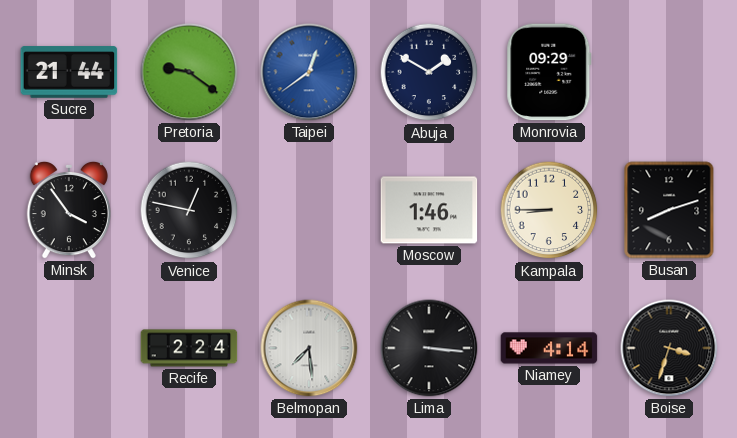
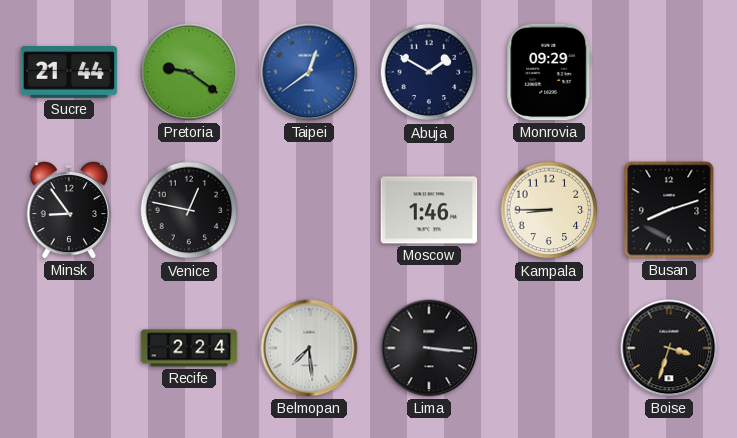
Minsk: 3:54 -> 8:54
Niamey: 4:14 -> none
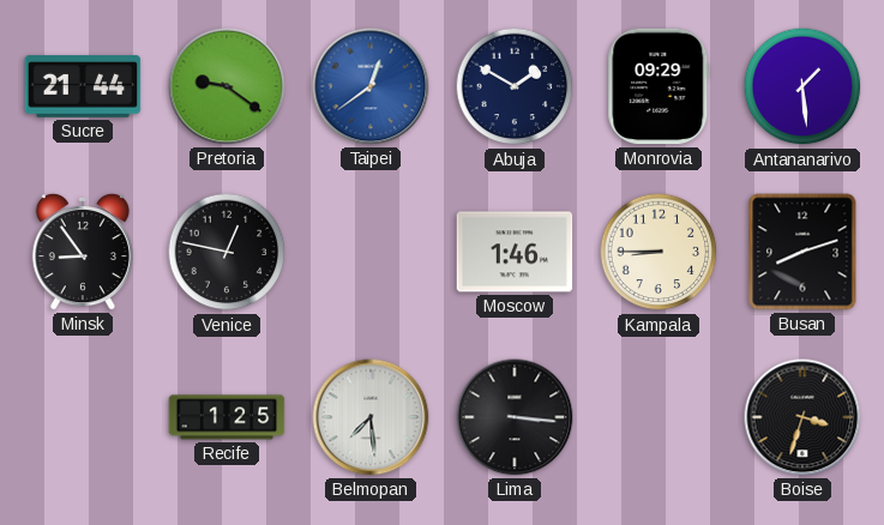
Antananarivo: none -> 1:29
Recife: 2:24 -> 1:25
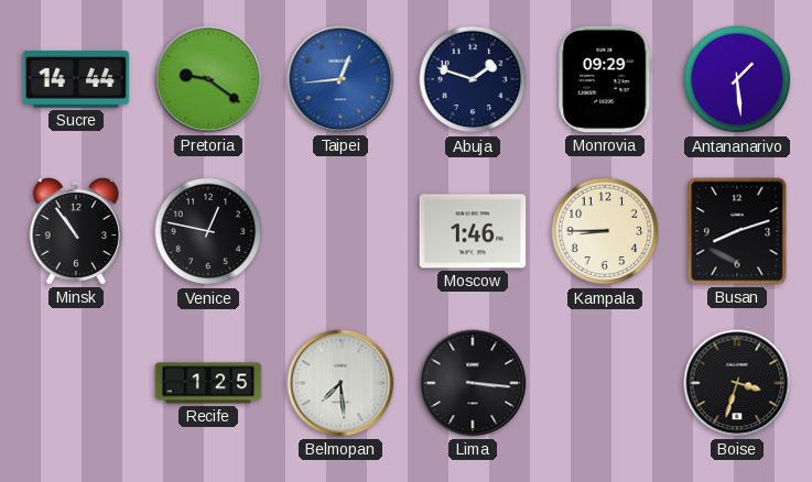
Sucre: 21:44 -> 14:44
Taipei: 12:39 -> 12:44
Abuja: 1:50 -> 1:48
Minsk: 8:54 -> 10:54
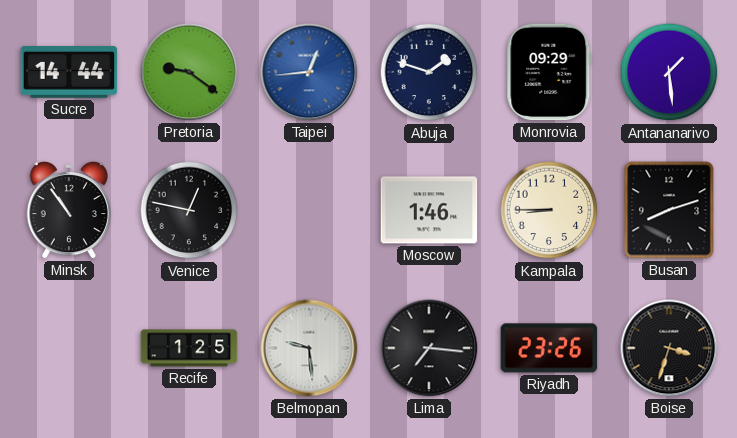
Belmopan: 7:29 -> 9:29
Lima: 3:16 -> 7:16
Riyadh: none -> 23:26
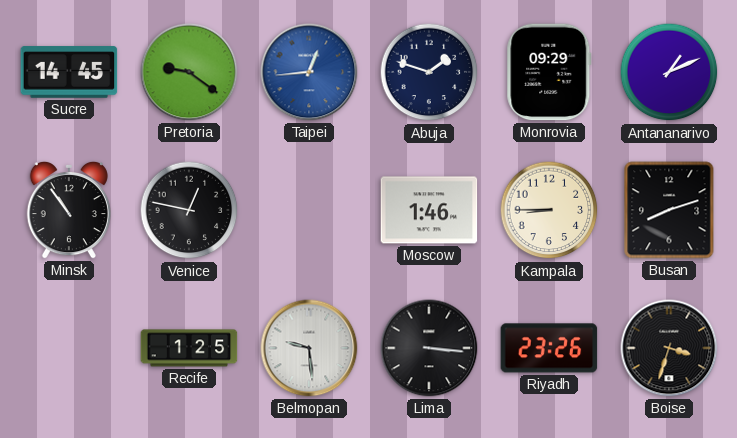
Sucre: 14:44 -> 14:45
Antananarivo: 1:29 -> 1:11
Lima: 7:16 -> 3:16
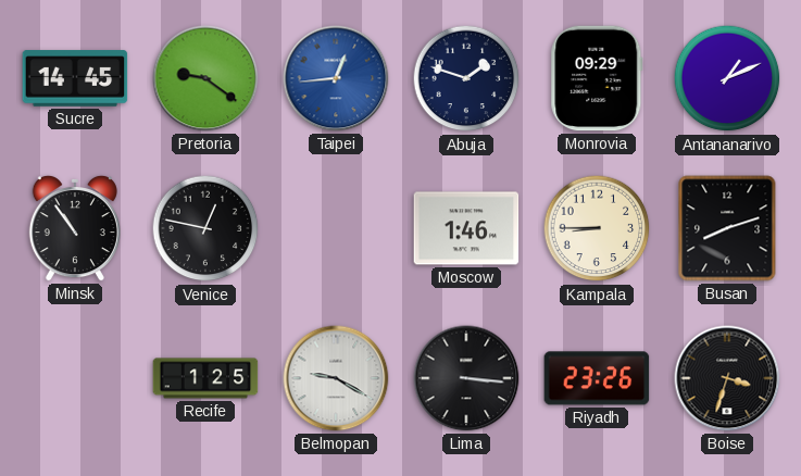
Belmopan: 9:29 -> 9:20
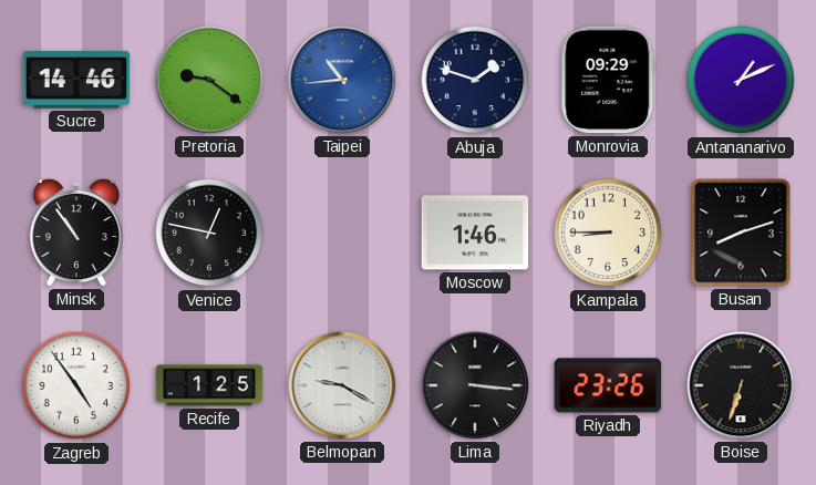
Sucre: 14:45 -> 14:46
Taipei: 12:44 -> 10:44
Zagreb: none -> 4:54
Boise: 3:33 -> 6:33
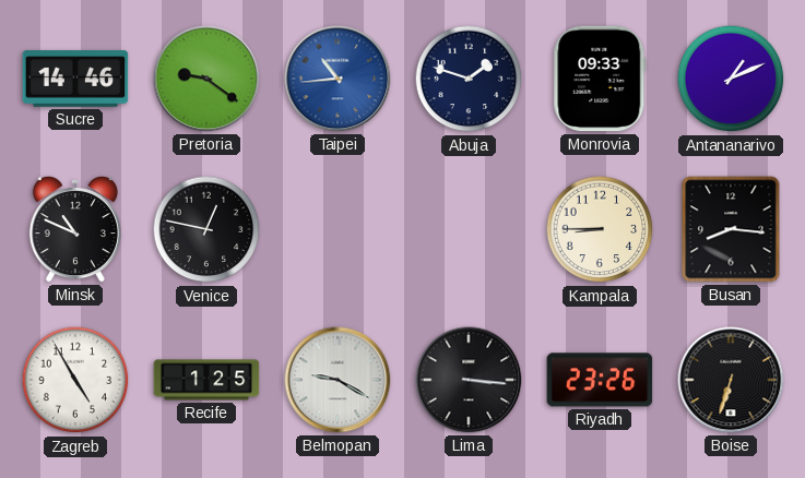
Monrovia: 09:29 -> 09:33
Minsk: 10:54 -> 10:49
Moscow: 1:46 -> none
Busan: 8:12 -> 8:16
Zagreb: 4:54 -> 4:55
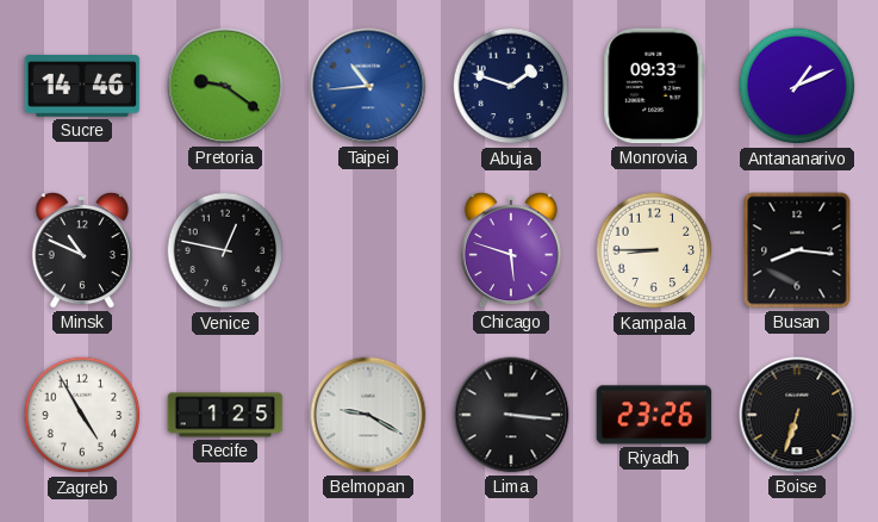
Chicago: none -> 5:48
